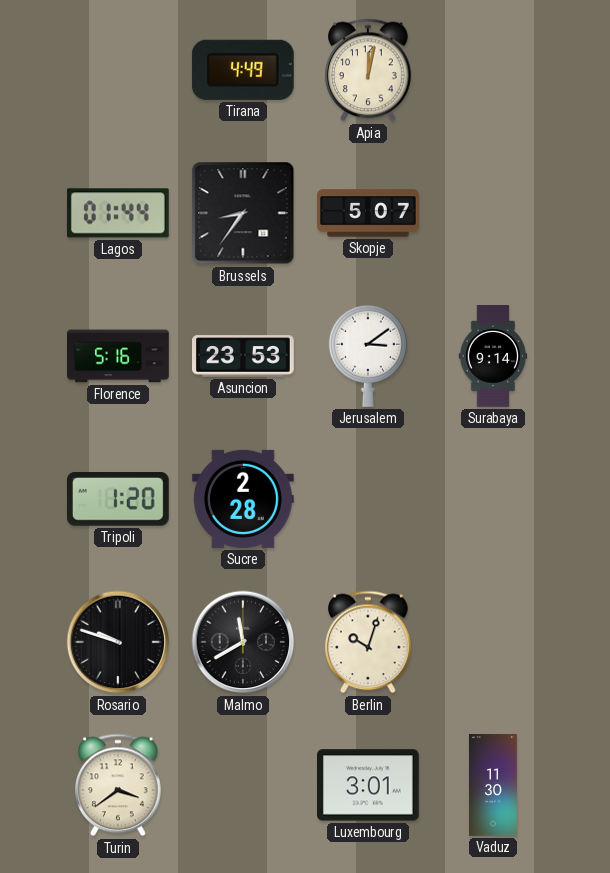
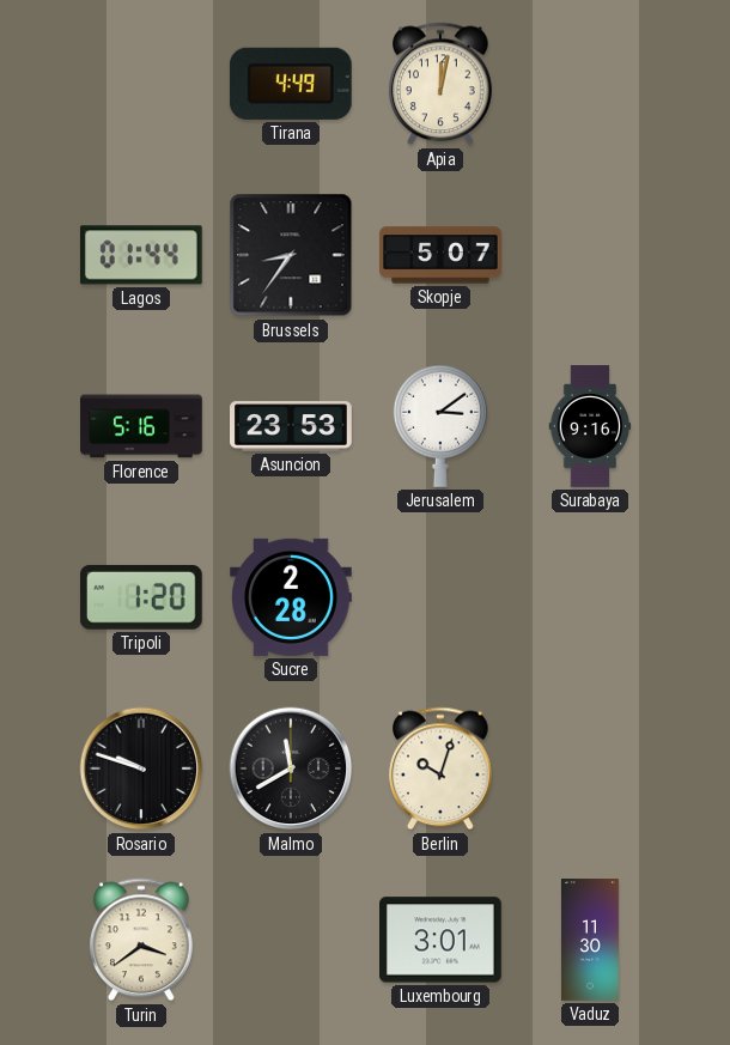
Surabaya: 9:14 -> 9:16
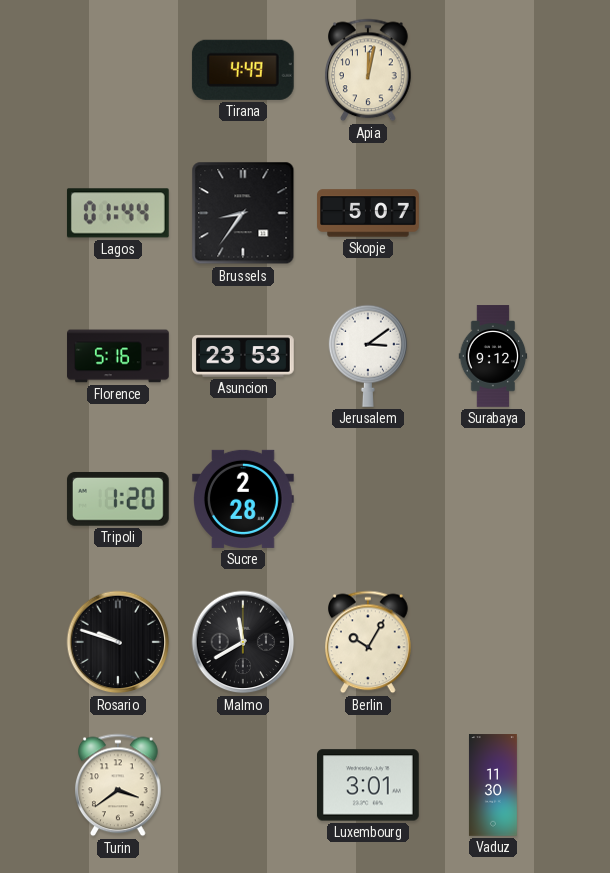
Surabaya: 9:16 -> 9:12
Berlin: 10:03 -> 10:05
